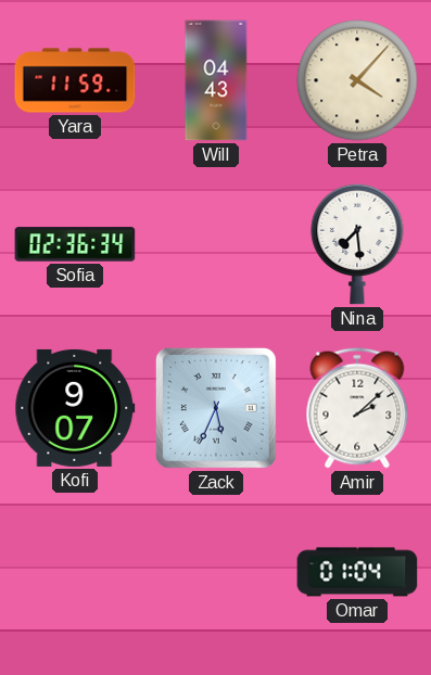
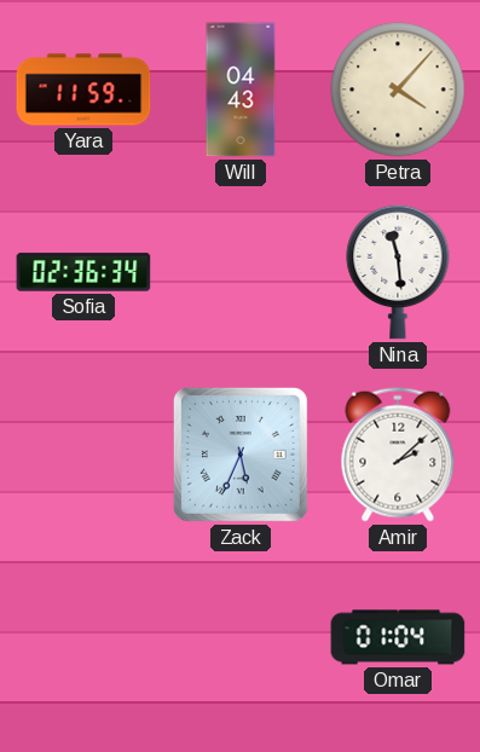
Nina: 7:29 -> 11:29
Kofi: 9:07 -> none
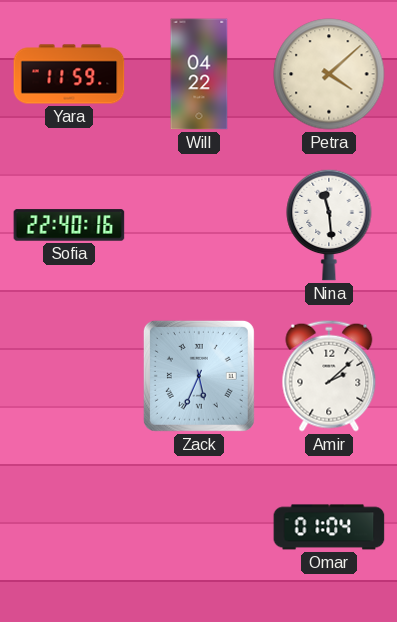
Will: 04:43 -> 04:22
Petra: 4:07 -> 4:08
Sofia: 02:36 -> 22:40
